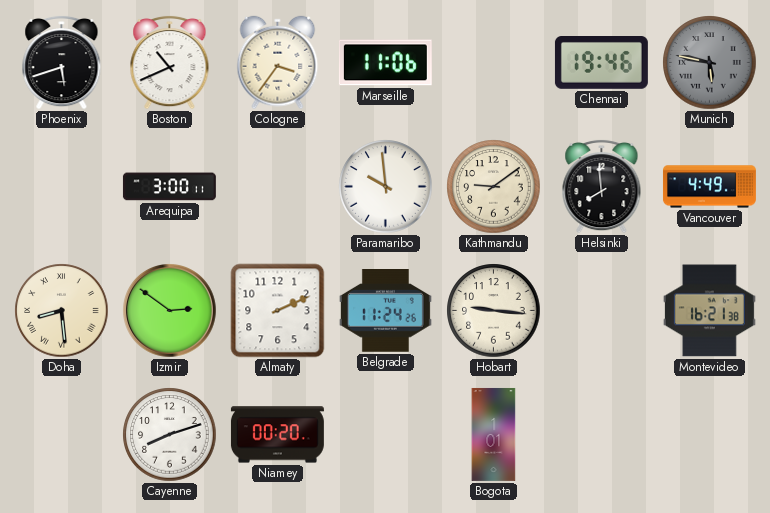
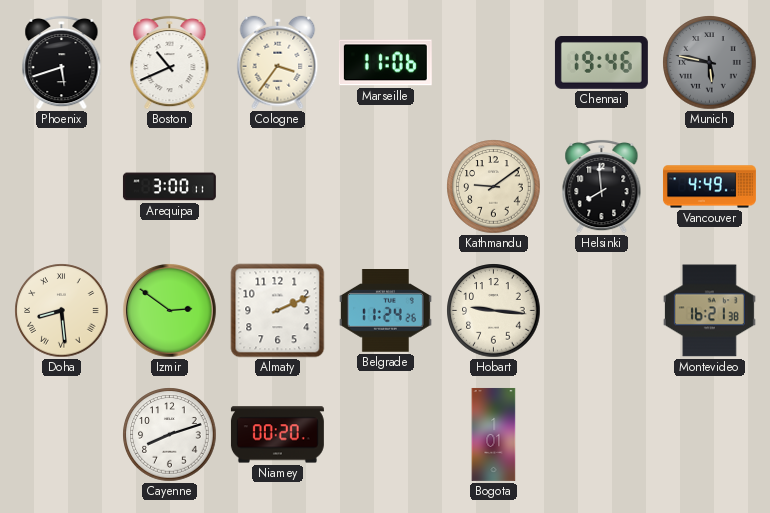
Paramaribo: 9:59 -> none
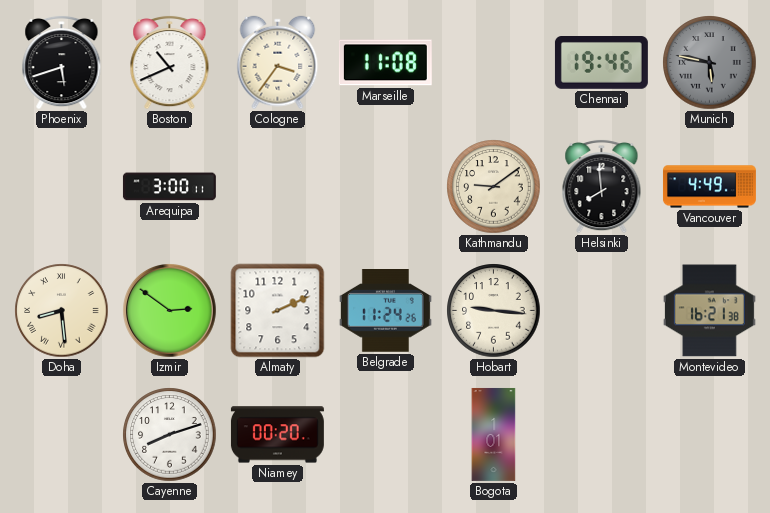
Marseille: 11:06 -> 11:08
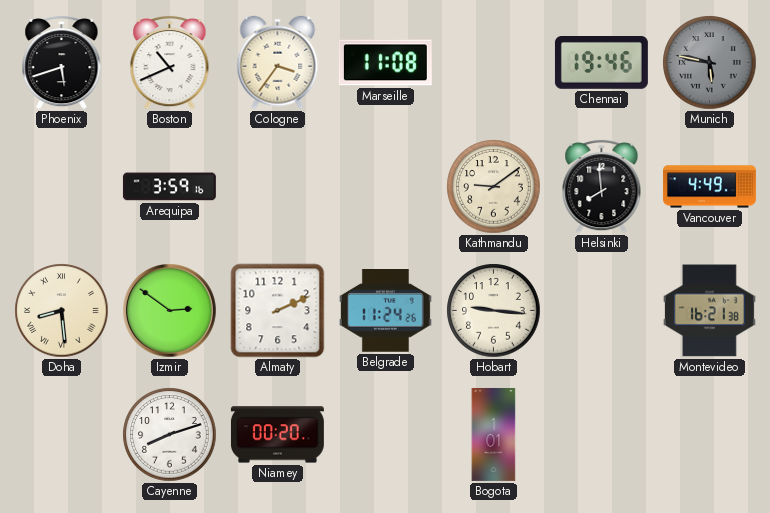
Arequipa: 3:00 -> 3:59
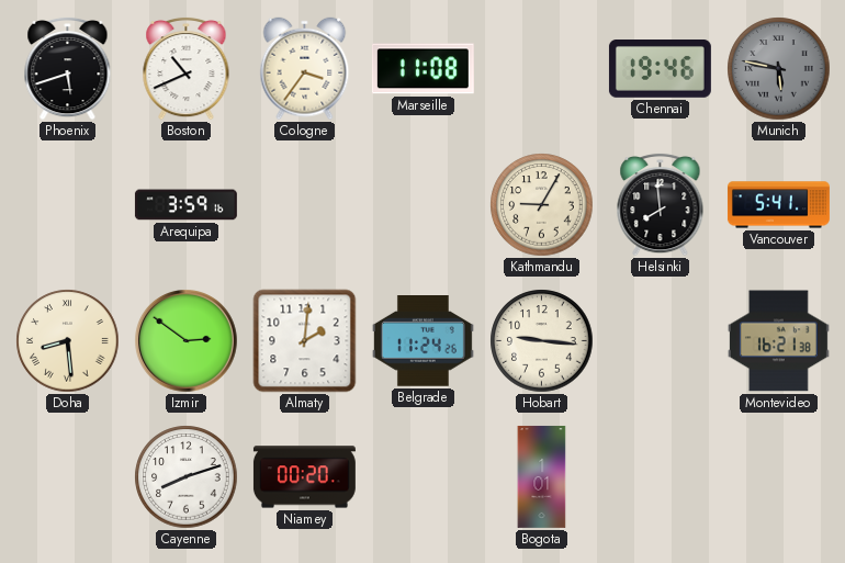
Kathmandu: 9:09 -> 9:05
Vancouver: 4:49 -> 5:41
Almaty: 2:11 -> 2:01
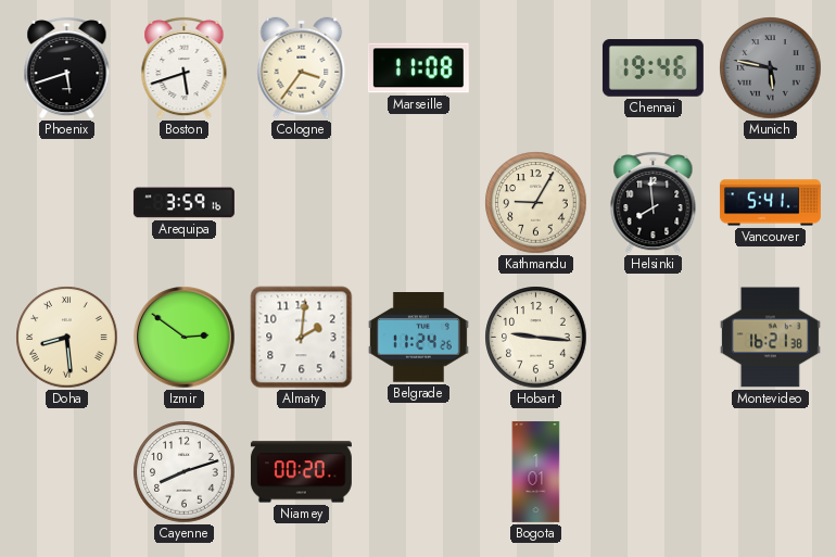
Boston: 10:41 -> 5:42
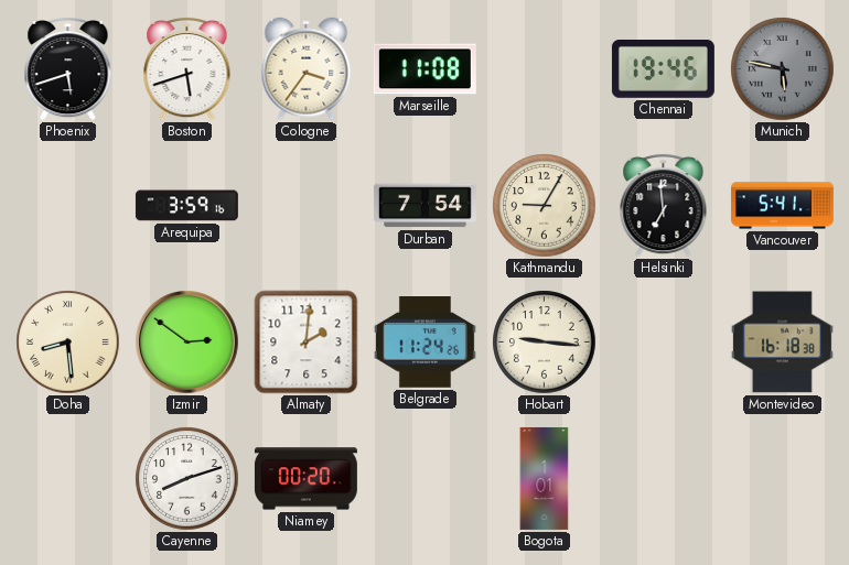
Durban: none -> 7:54
Helsinki: 7:59 -> 6:59
Montevideo: 16:21 -> 16:18
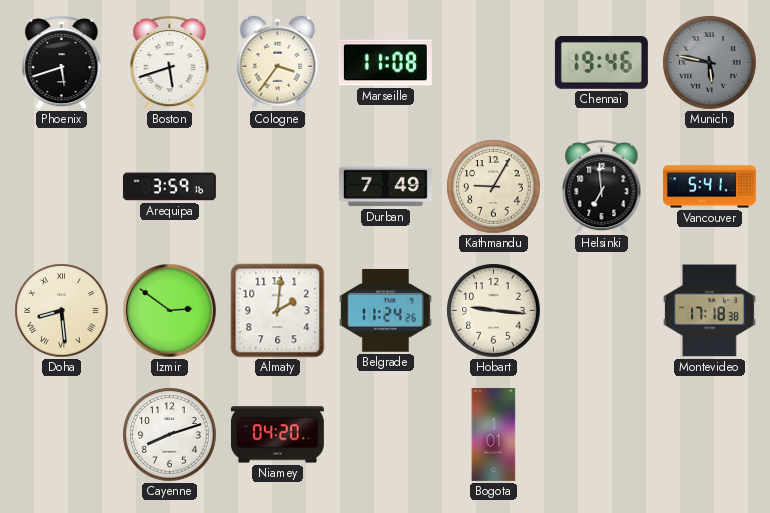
Durban: 7:54 -> 7:49
Montevideo: 16:18 -> 17:18
Niamey: 00:20 -> 04:20
